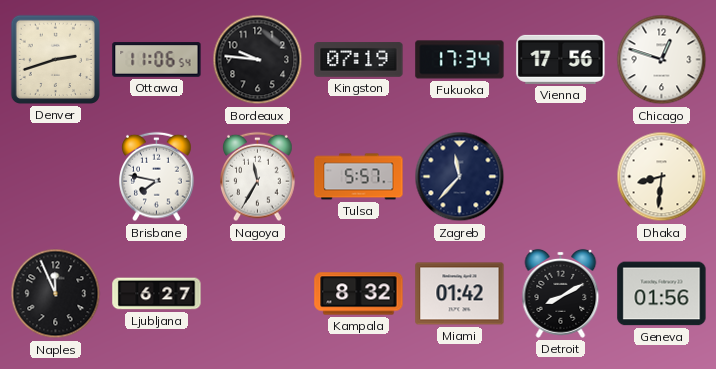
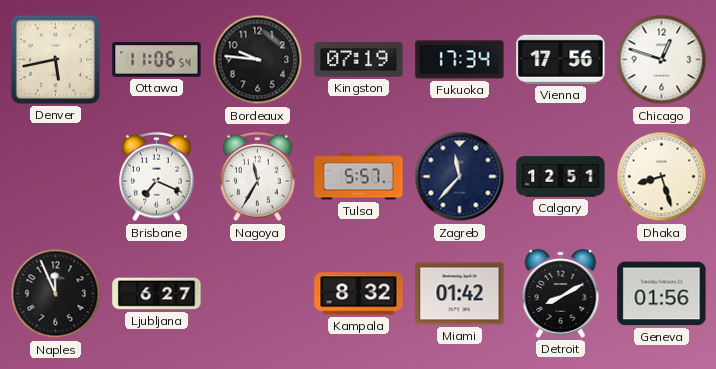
Denver: 2:42 -> 5:43
Brisbane: 7:47 -> 7:19
Calgary: none -> 12:51
Dhaka: 8:31 -> 8:27
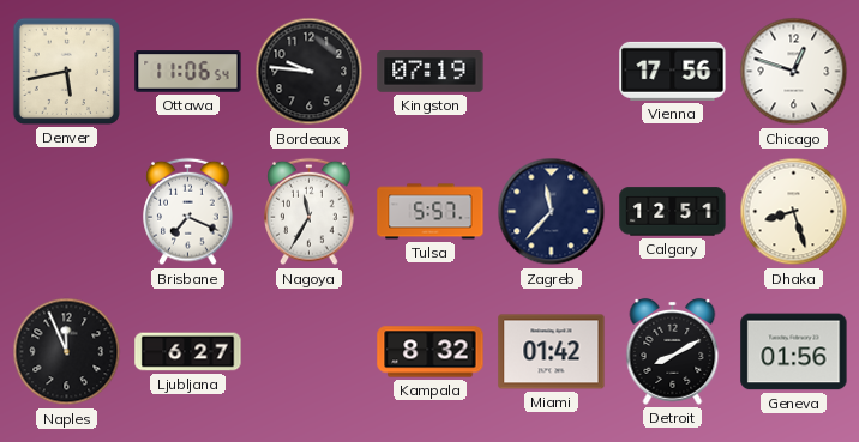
Fukuoka: 17:34 -> none
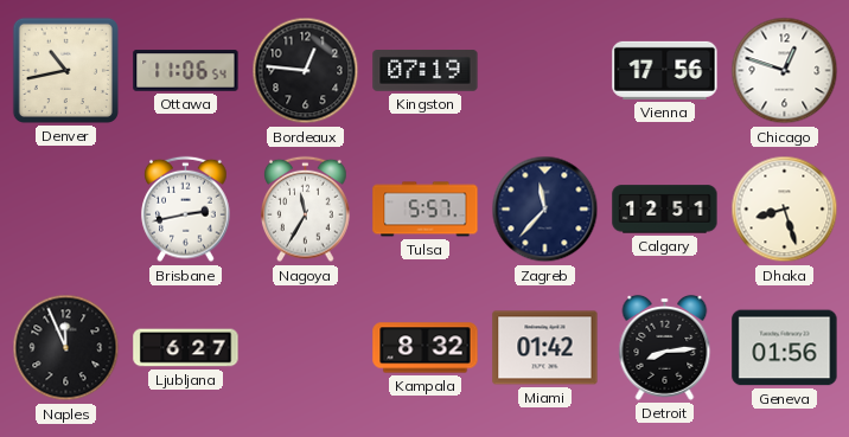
Denver: 5:43 -> 10:43
Bordeaux: 9:46 -> 12:46
Brisbane: 7:19 -> 2:43
Detroit: 8:10 -> 8:14
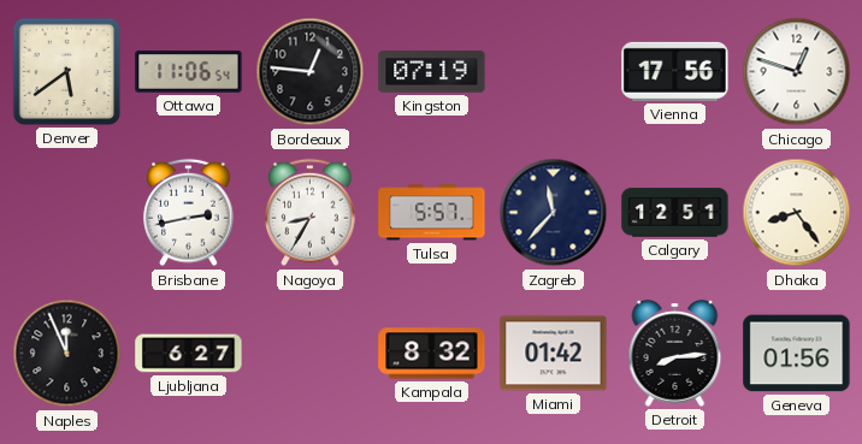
Denver: 10:43 -> 5:39
Nagoya: 11:35 -> 8:35
Dhaka: 8:27 -> 8:24
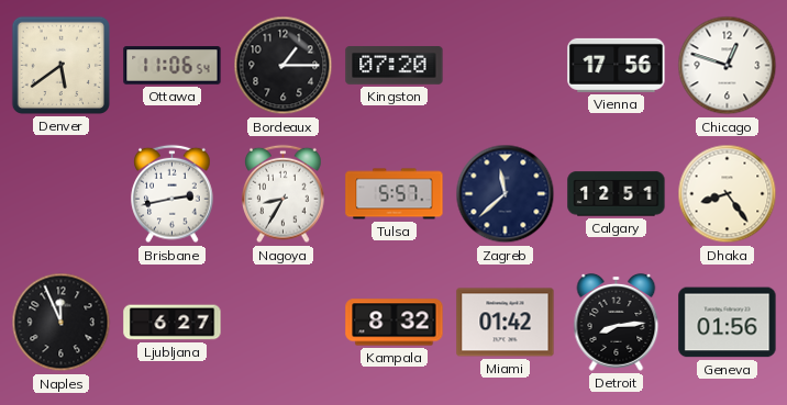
Bordeaux: 12:46 -> 1:15
Kingston: 07:19 -> 07:20
Zagreb: 11:37 -> 11:38
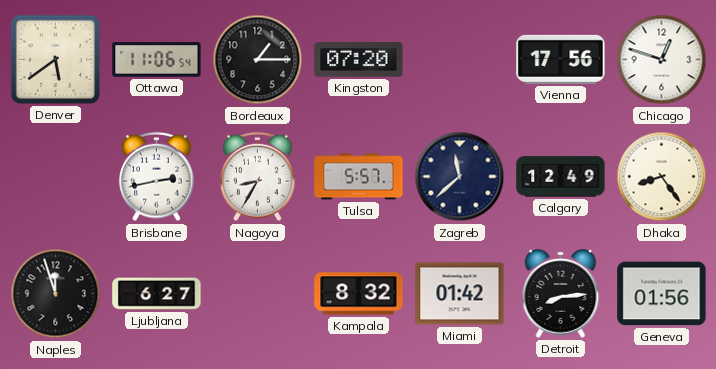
Calgary: 12:51 -> 12:49
Naples: 11:56 -> 11:57
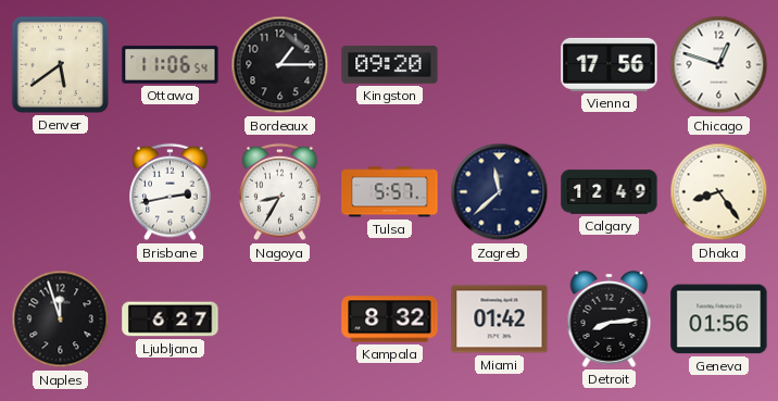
Kingston: 07:20 -> 09:20
